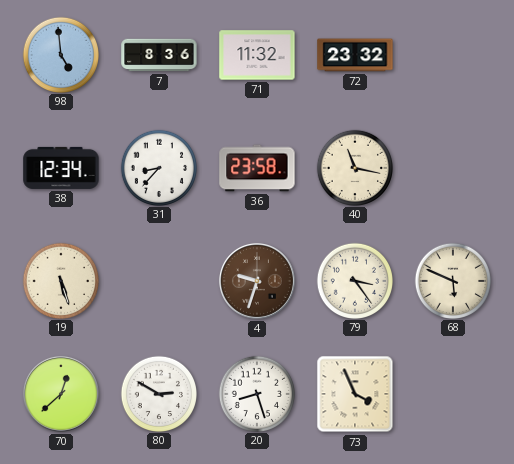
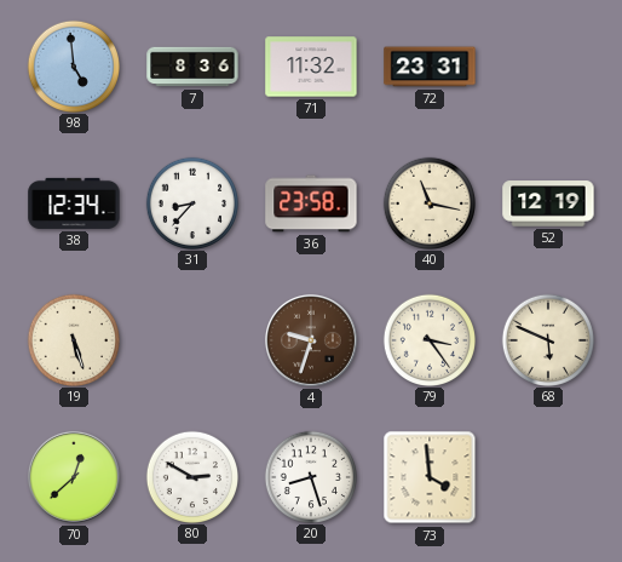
72: 23:32 -> 23:31
52: none -> 12:19
73: 3:56 -> 3:59
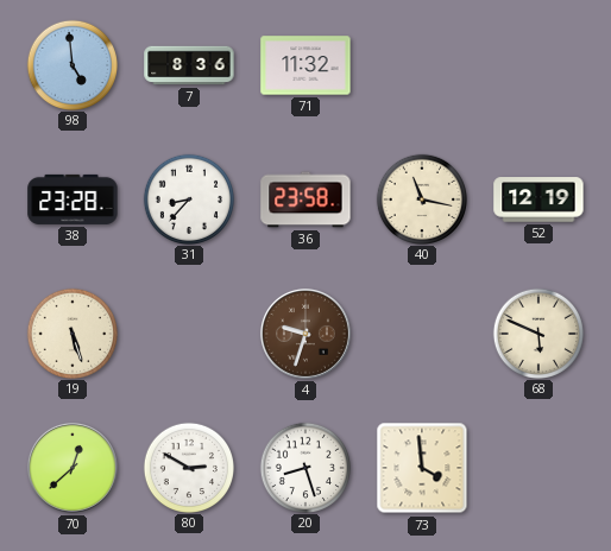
72: 23:31 -> none
38: 12:34 -> 23:28
79: 3:24 -> none
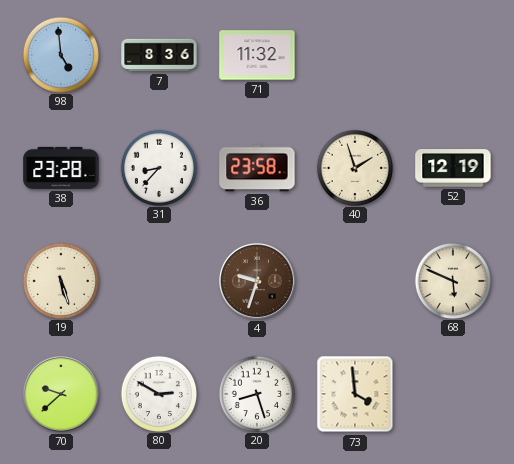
40: 11:17 -> 1:57
70: 12:38 -> 9:38
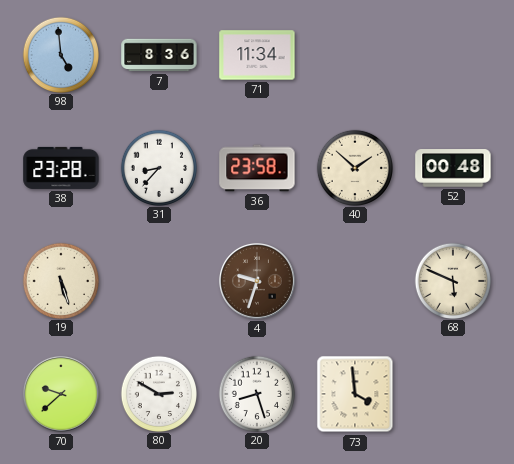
71: 11:32 -> 11:34
40: 1:57 -> 1:52
52: 12:19 -> 00:48
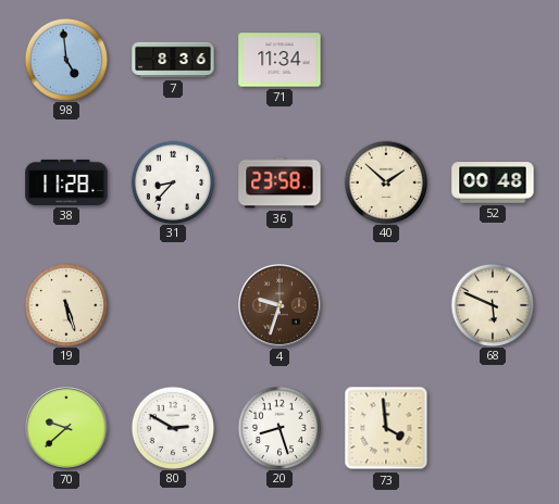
38: 23:28 -> 11:28
